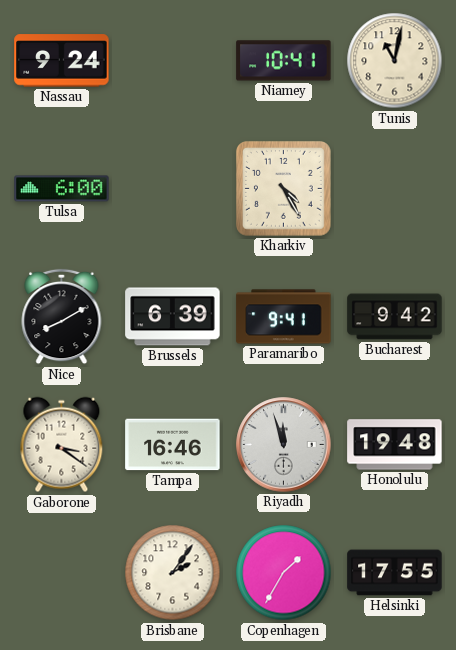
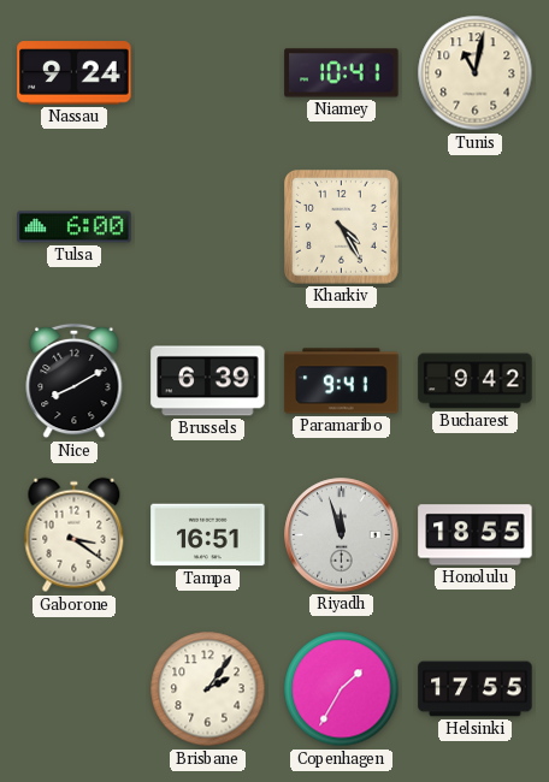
Tampa: 16:46 -> 16:51
Honolulu: 19:48 -> 18:55
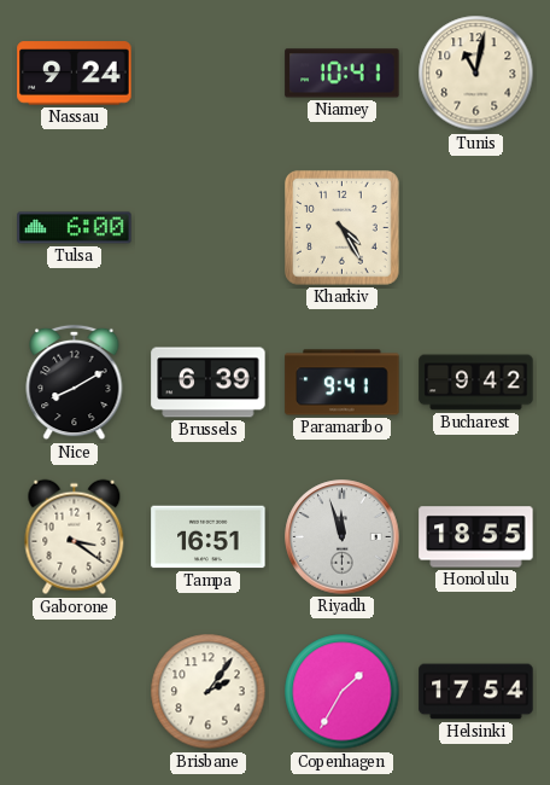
Helsinki: 17:55 -> 17:54
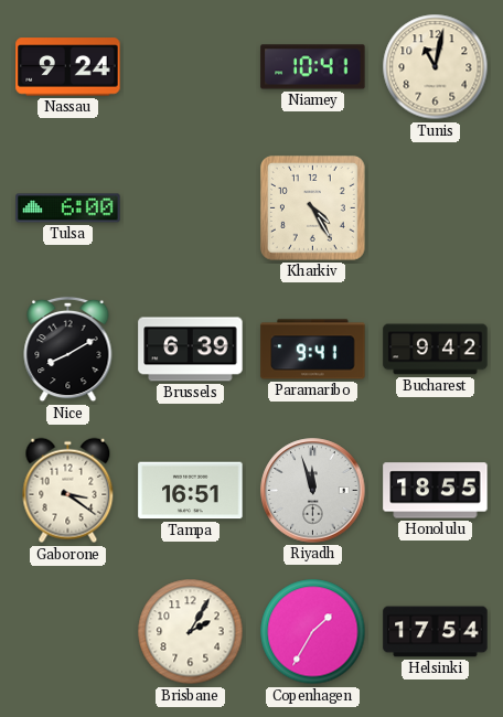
Brisbane: 2:06 -> 2:05
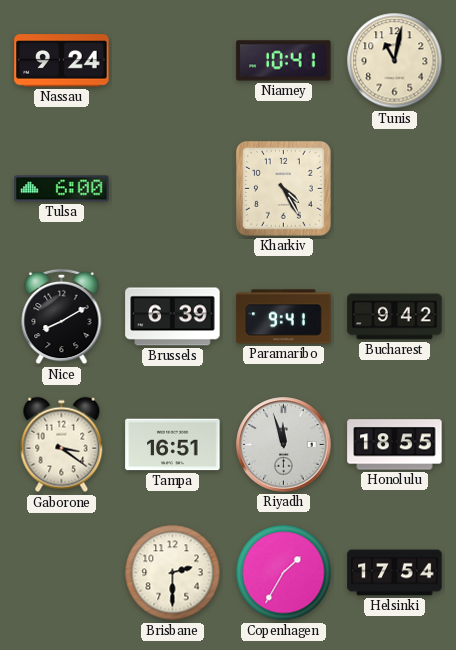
Brisbane: 2:05 -> 2:30
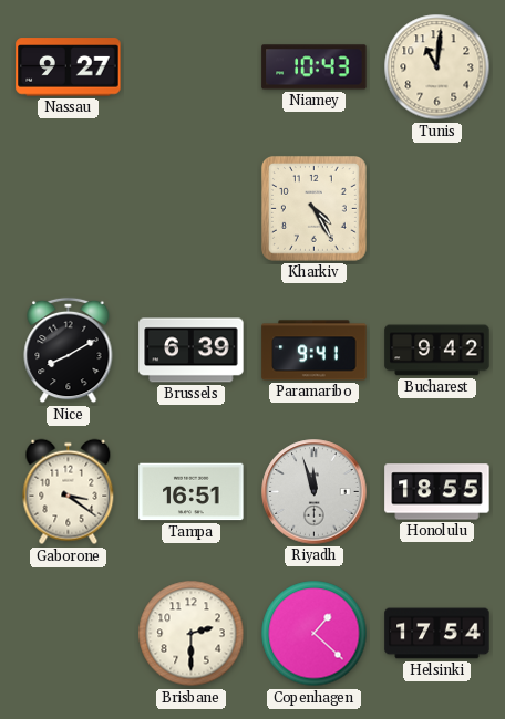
Nassau: 9:24 -> 9:27
Niamey: 10:41 -> 10:43
Tunis: 11:02 -> 11:01
Tulsa: 6:00 -> none
Copenhagen: 1:35 -> 1:22
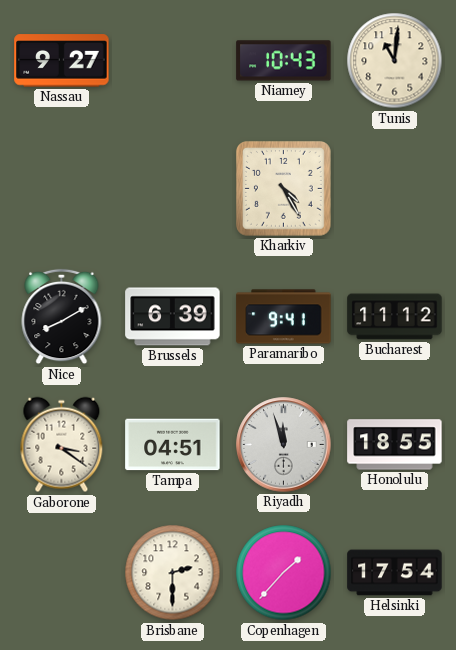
Bucharest: 9:42 -> 11:12
Tampa: 16:51 -> 04:51
Copenhagen: 1:22 -> 1:37
